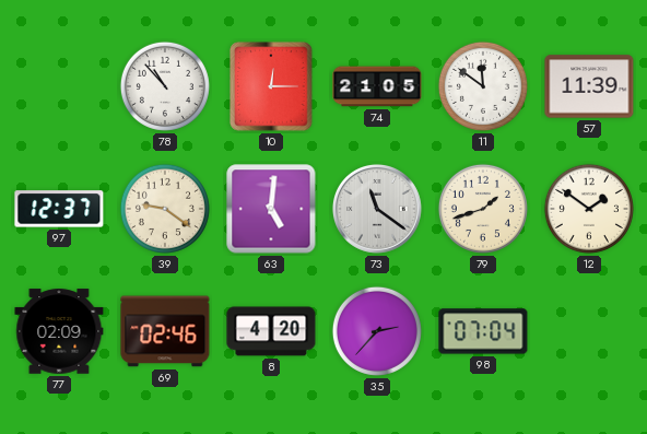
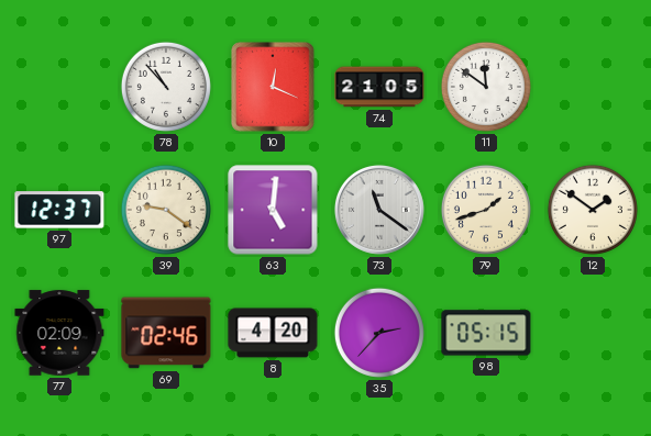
10: 12:15 -> 12:19
57: 11:39 -> none
98: 07:04 -> 05:15
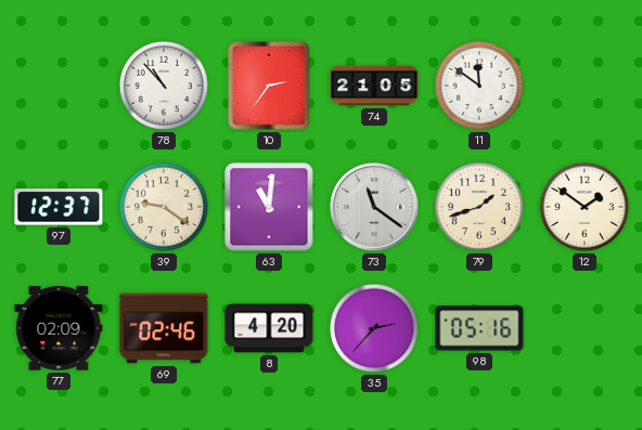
10: 12:19 -> 2:36
63: 5:01 -> 11:01
98: 05:15 -> 05:16
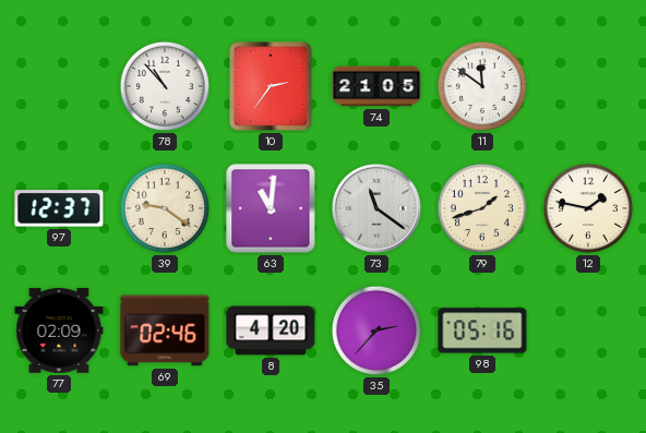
12: 1:51 -> 1:47
